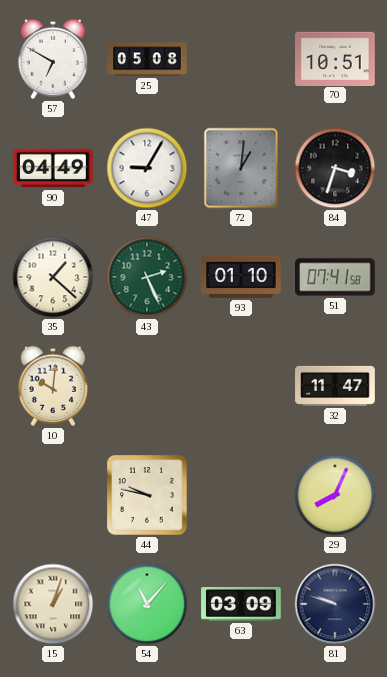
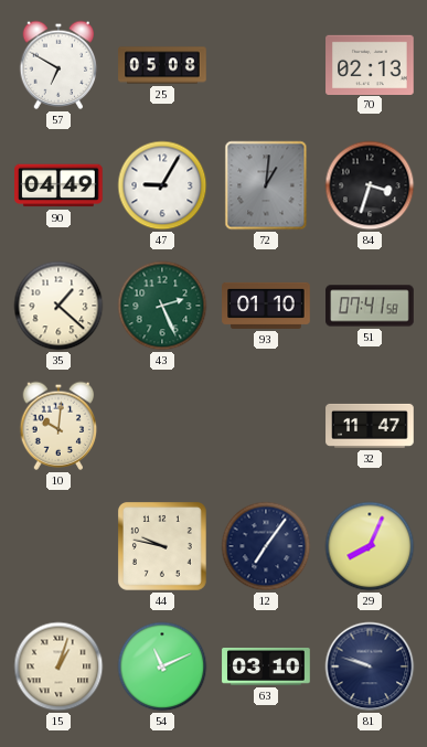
70: 10:51 -> 02:13
12: none -> 7:06
54: 11:07 -> 11:11
63: 03:09 -> 03:10
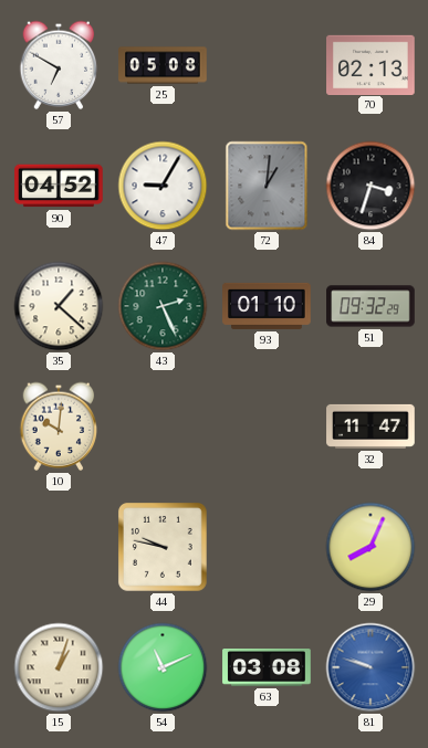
90: 04:49 -> 04:52
51: 07:41 -> 09:32
12: 7:06 -> none
63: 03:10 -> 03:08
81 dial: navy -> blue
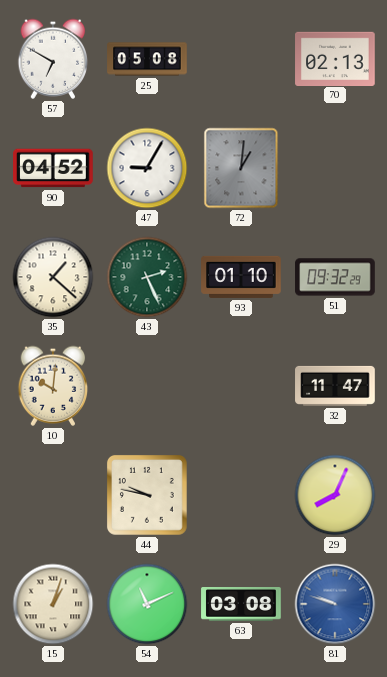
84: 3:33 -> none
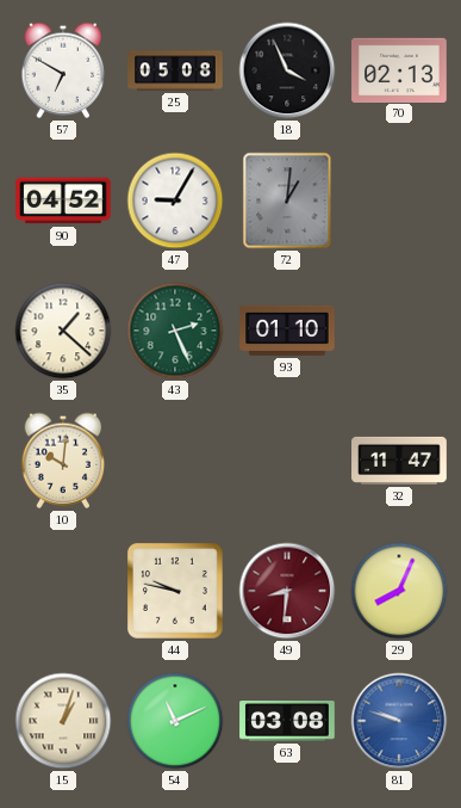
18: none -> 3:56
51: 09:32 -> none
49: none -> 8:31
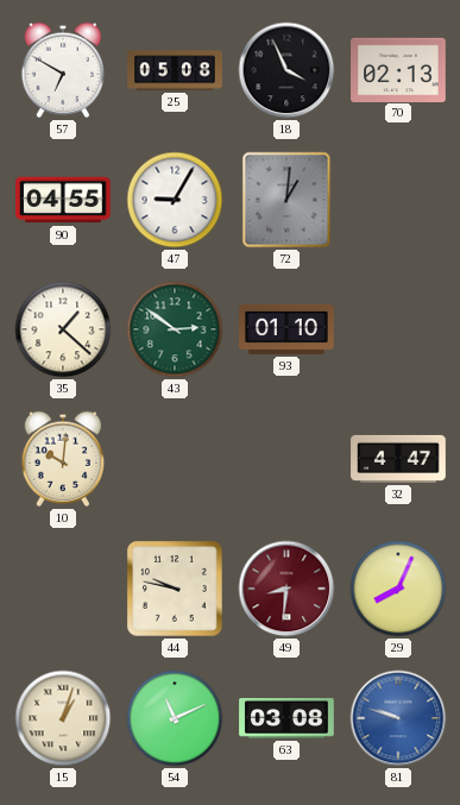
90: 04:52 -> 04:55
43: 2:26 -> 2:51
32: 11:47 -> 4:47
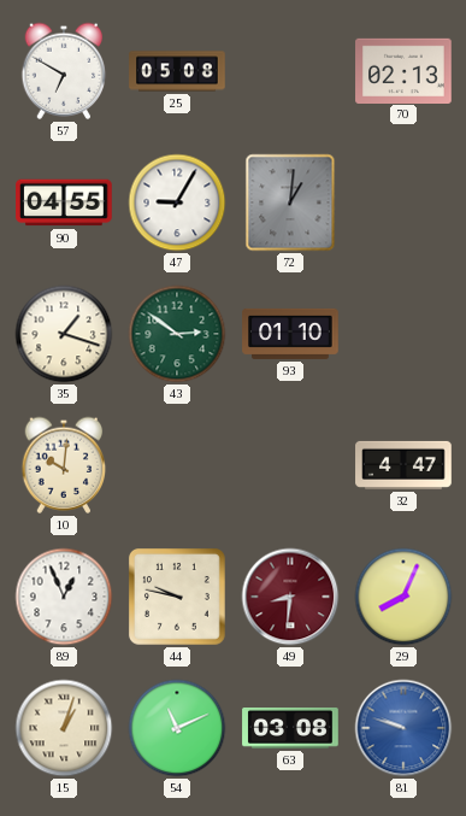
18: 3:56 -> none
35: 1:22 -> 1:18
89: none -> 12:56
